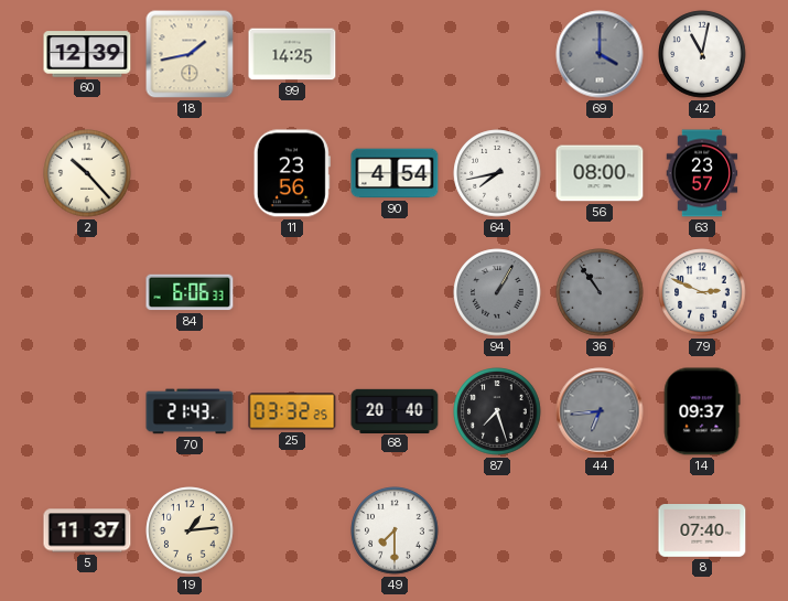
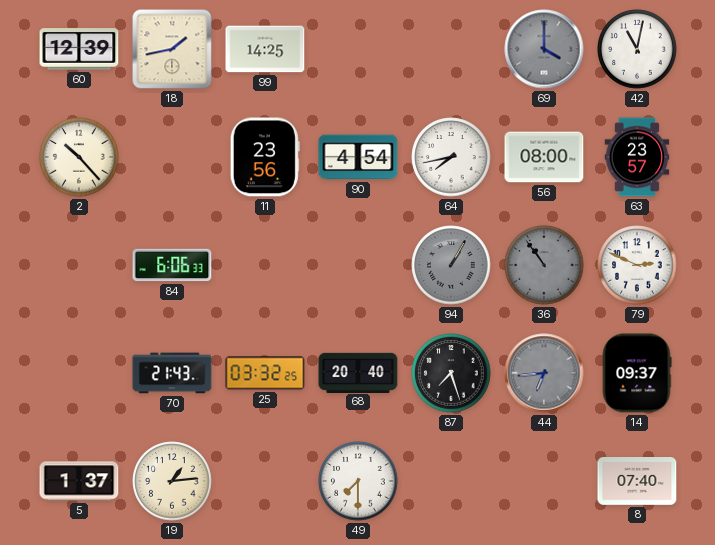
5: 11:37 -> 1:37
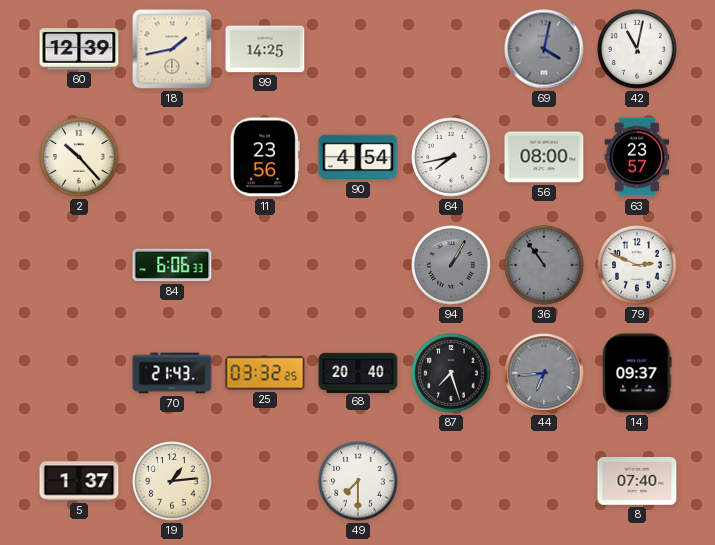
69: 4:00 -> 4:02
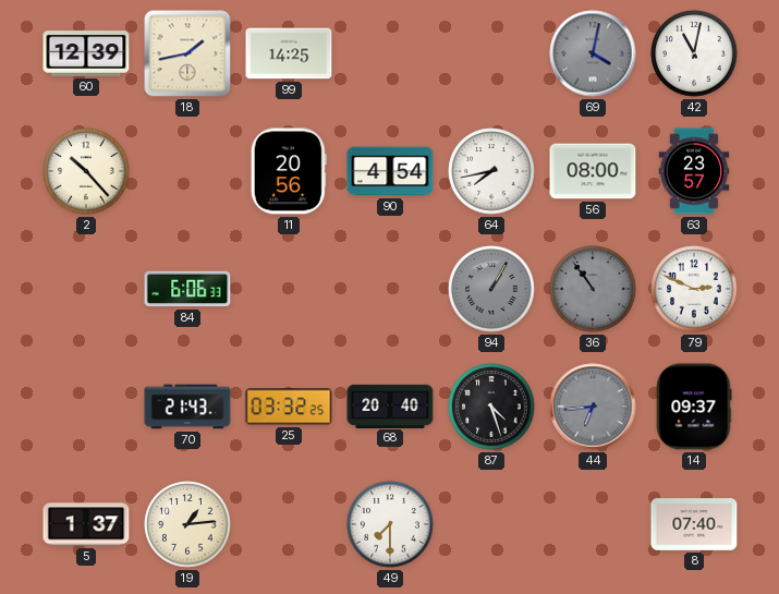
11: 23:56 -> 20:56
87: 7:27 -> 4:27
